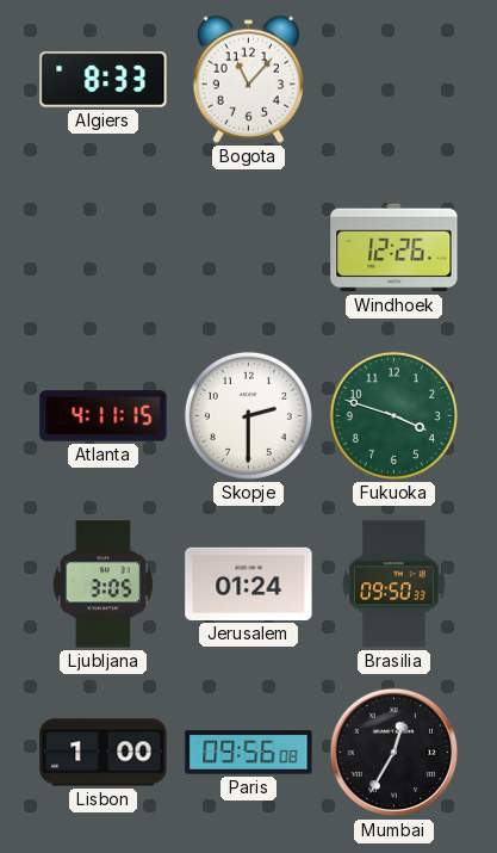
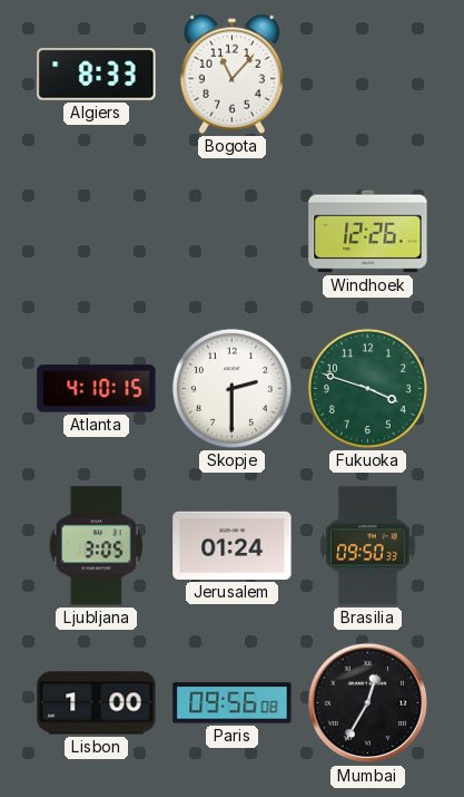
Atlanta: 4:11 -> 4:10
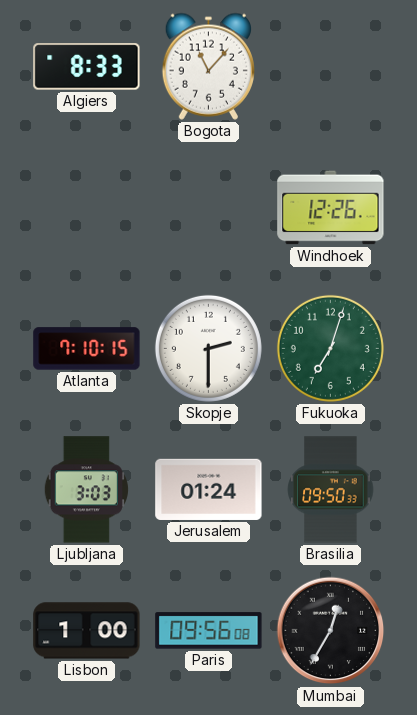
Atlanta: 4:10 -> 7:10
Fukuoka: 3:48 -> 7:03
Ljubljana: 3:05 -> 3:03
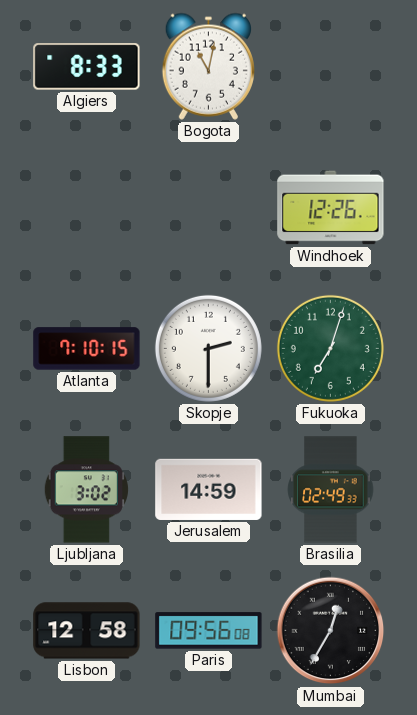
Bogota: 11:07 -> 11:02
Ljubljana: 3:03 -> 3:02
Jerusalem: 01:24 -> 14:59
Brasilia: 09:50 -> 02:49
Lisbon: 1:00 -> 12:58
